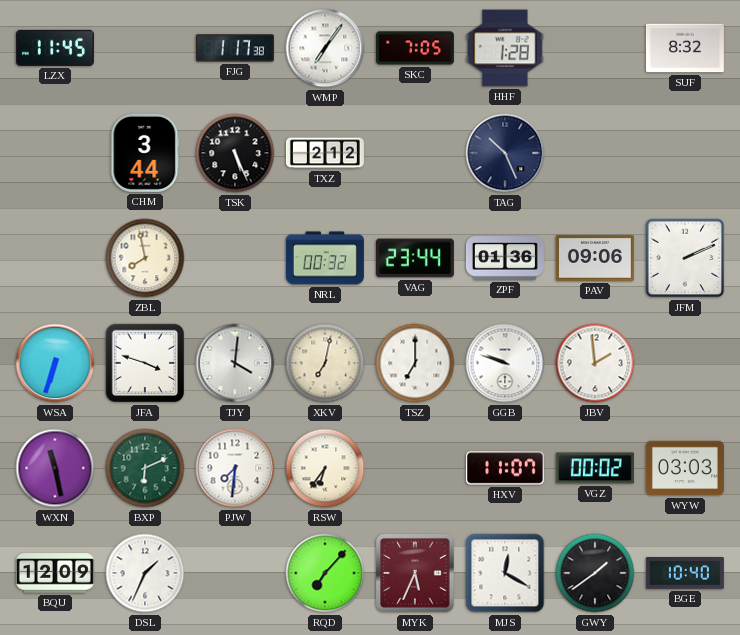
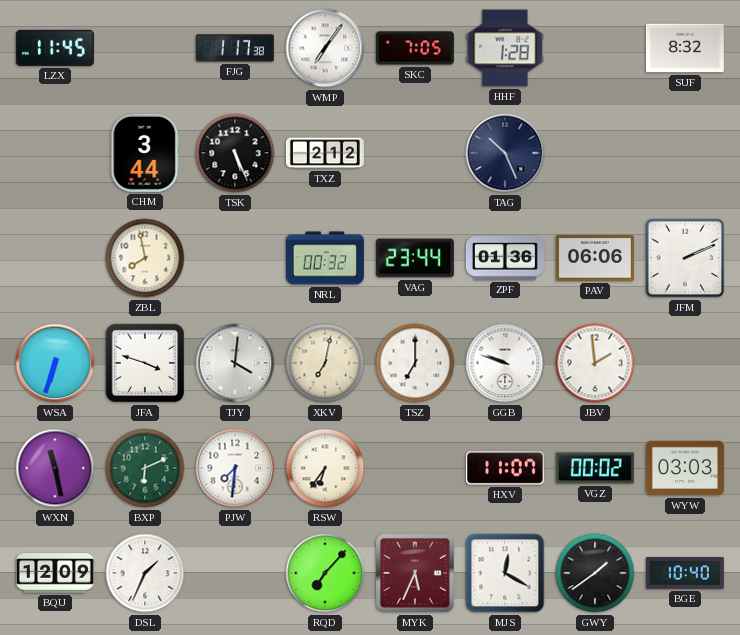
PAV: 09:06 -> 06:06
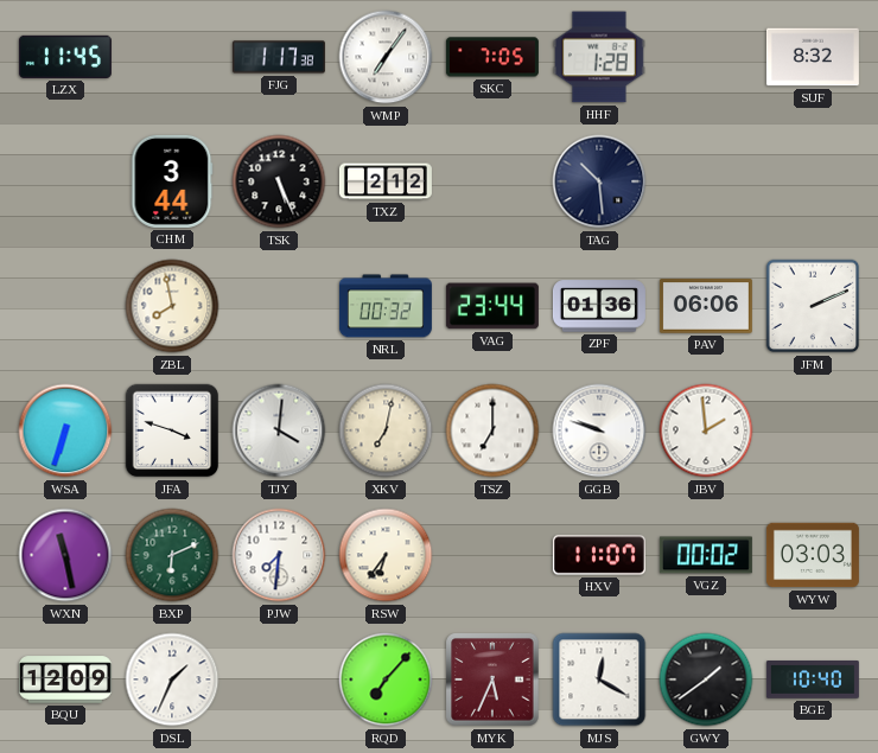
TAG: 10:26 -> 10:29
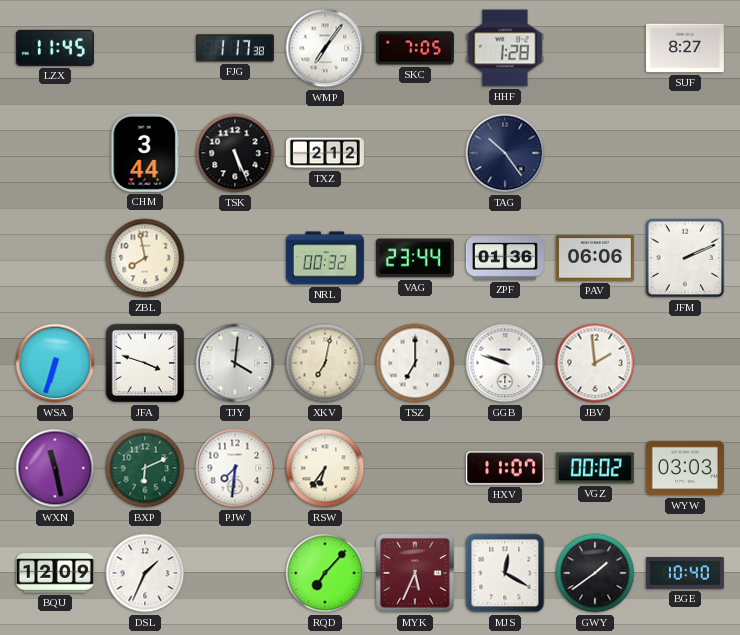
SUF: 8:32 -> 8:27
TAG: 10:29 -> 10:24
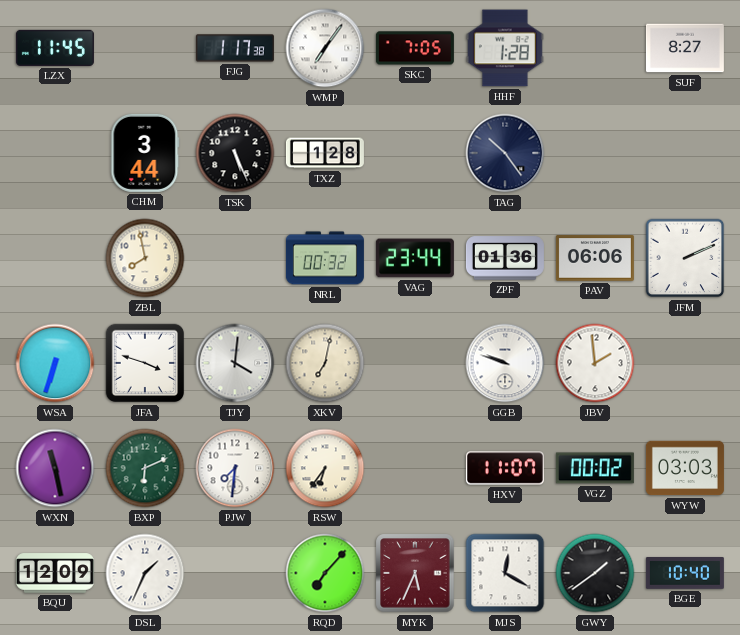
TXZ: 2:12 -> 1:28
TSZ: 7:00 -> none
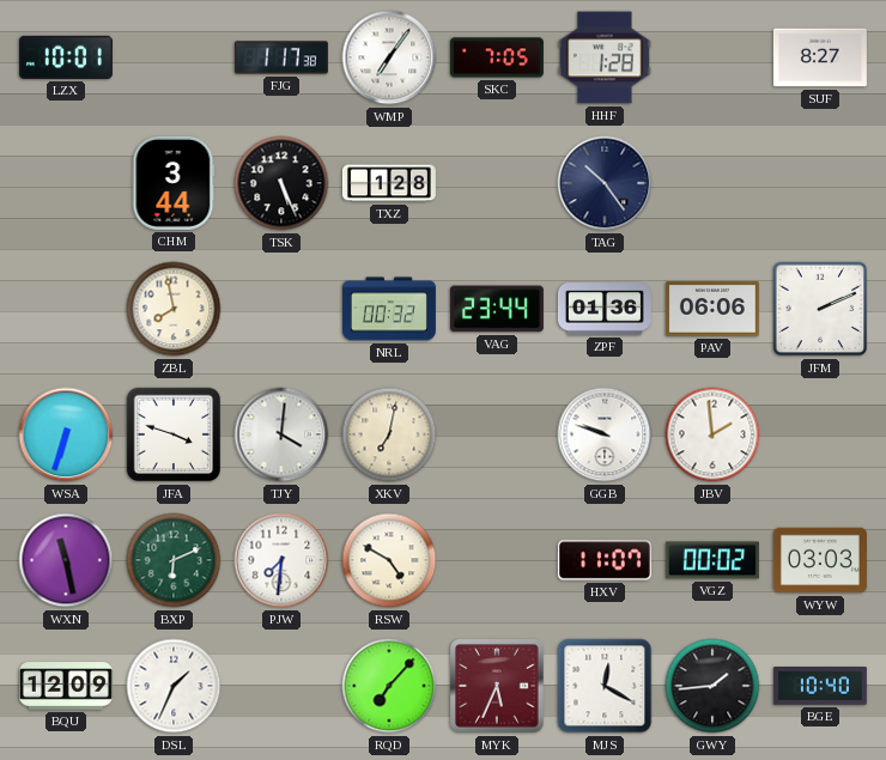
LZX: 11:45 -> 10:01
RSW: 6:36 -> 4:50
GWY: 1:39 -> 1:44
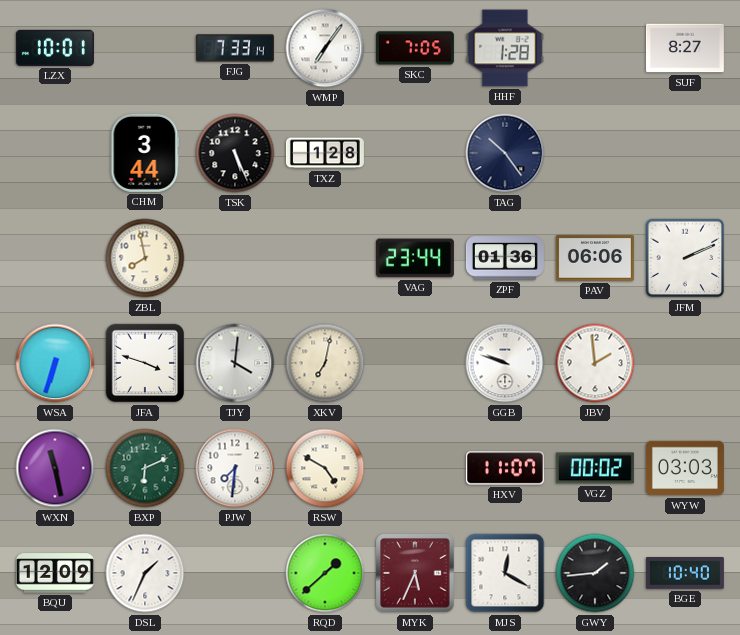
FJG: 1:17 -> 7:33
NRL: 00:32 -> none
RQD: 7:07 -> 1:38
